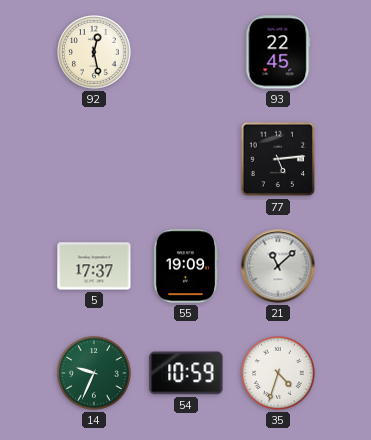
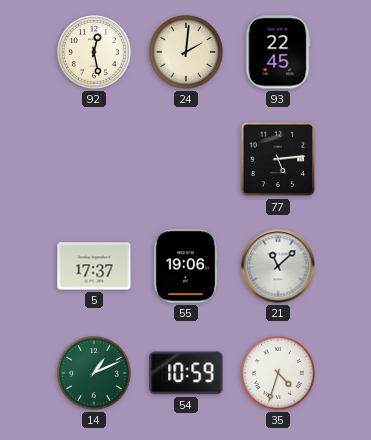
24: none -> 2:01
55: 19:09 -> 19:06
14: 9:34 -> 1:11
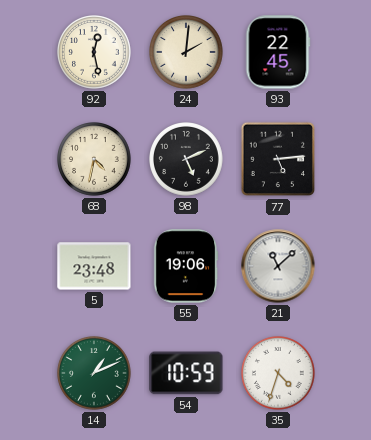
68: none -> 4:32
98: none -> 5:11
5: 17:37 -> 23:48
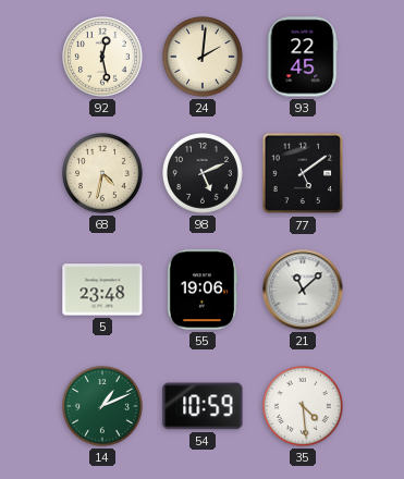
77: 5:14 -> 5:09
35: 4:33 -> 4:29
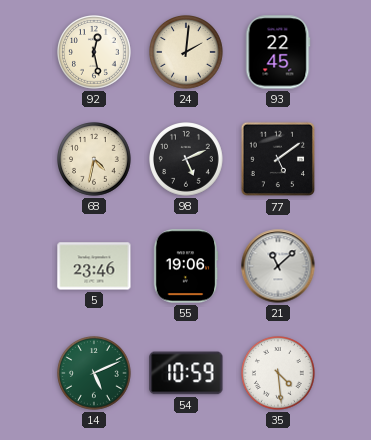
5: 23:48 -> 23:46
14: 1:11 -> 5:11
